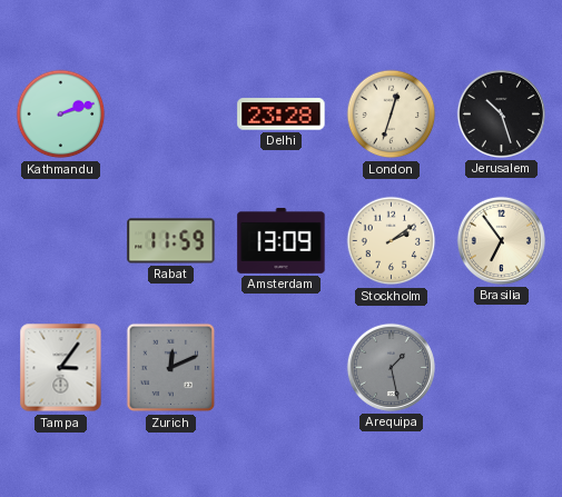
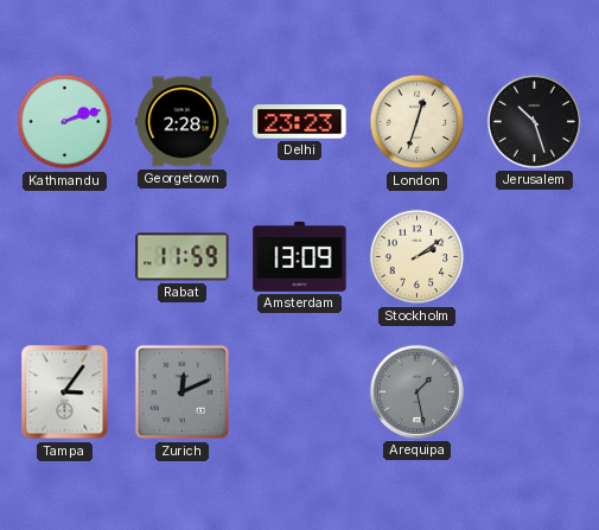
Georgetown: none -> 2:28
Delhi: 23:28 -> 23:23
Brasilia: 6:54 -> none
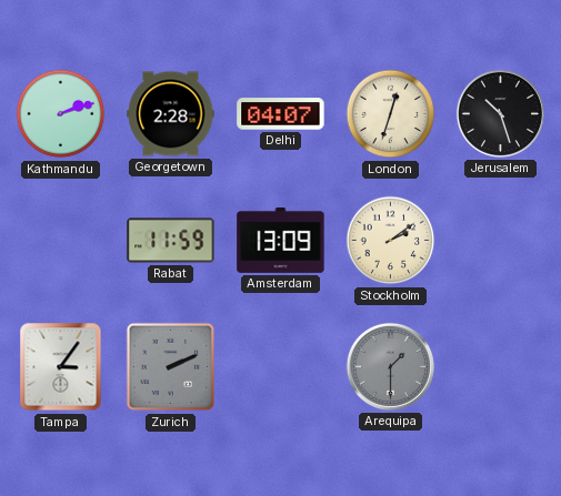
Delhi: 23:23 -> 04:07
Zurich: 12:11 -> 2:11
Arequipa: 1:28 -> 1:30
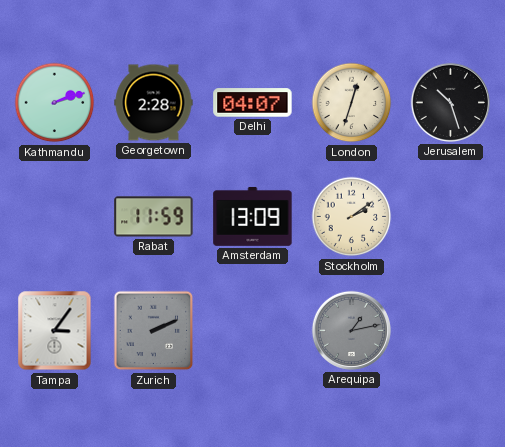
Arequipa: 1:30 -> 1:13
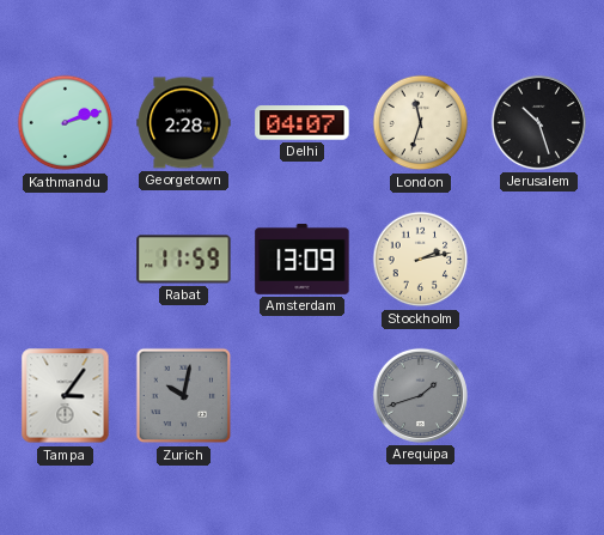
London: 12:33 -> 11:33
Stockholm: 2:09 -> 2:13
Zurich: 2:11 -> 10:02
Arequipa: 1:13 -> 1:42
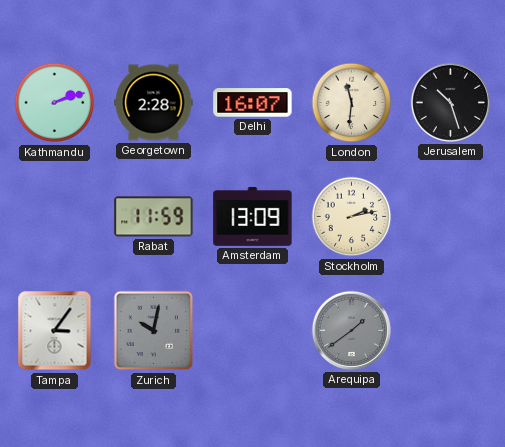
Delhi: 04:07 -> 16:07
London: 11:33 -> 11:31
Arequipa: 1:42 -> 1:39
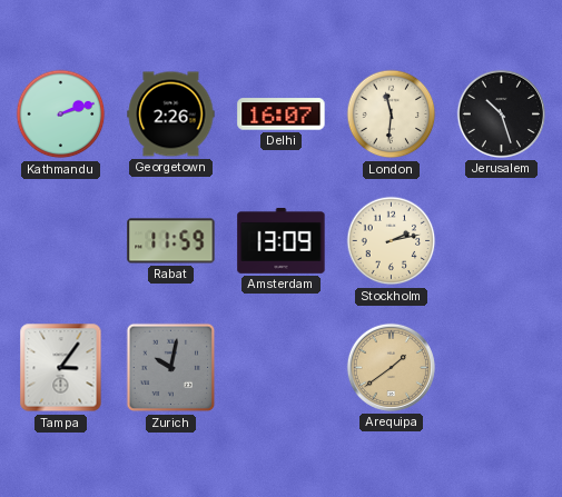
Georgetown: 2:28 -> 2:26
Arequipa dial: grey -> champagne
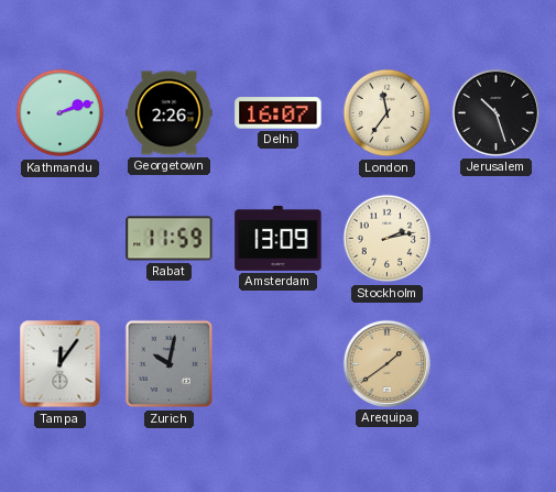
London: 11:31 -> 11:36
Tampa: 3:06 -> 12:06
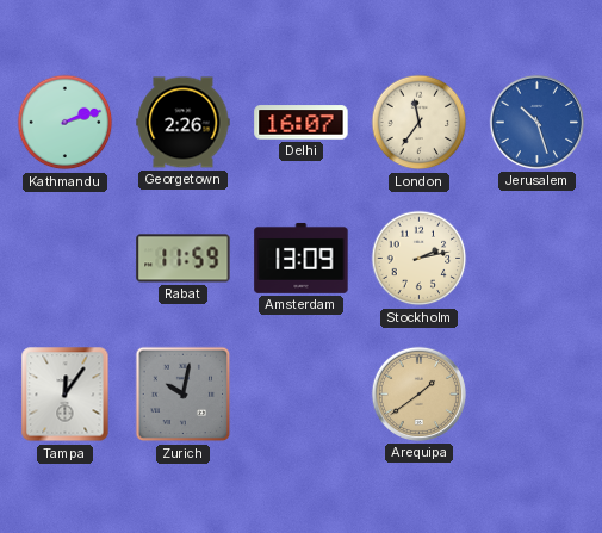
Jerusalem dial: black -> blue
